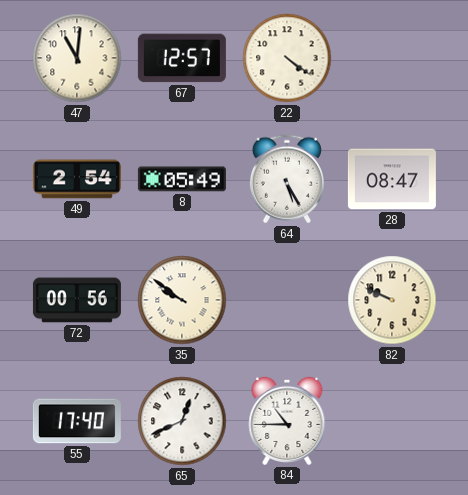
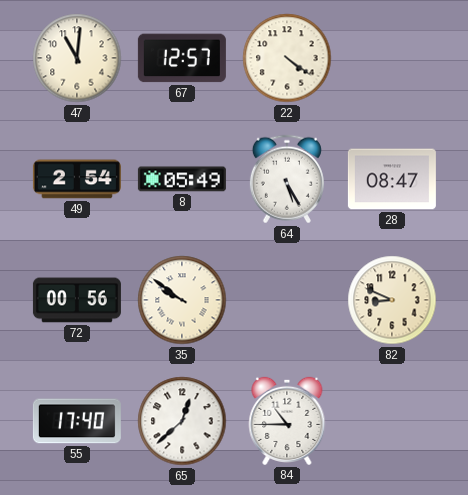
82: 9:49 -> 8:49
65: 12:41 -> 12:38
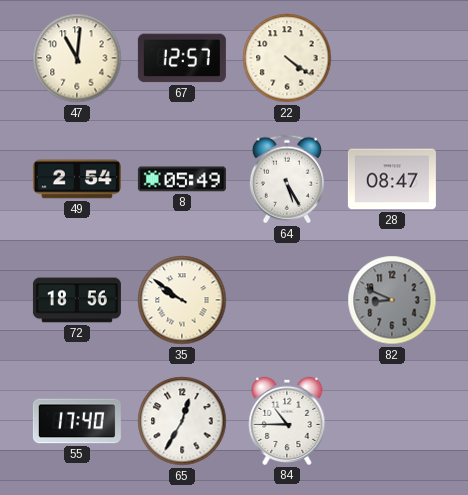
72: 00:56 -> 18:56
82 dial: cream -> grey
65: 12:38 -> 12:35
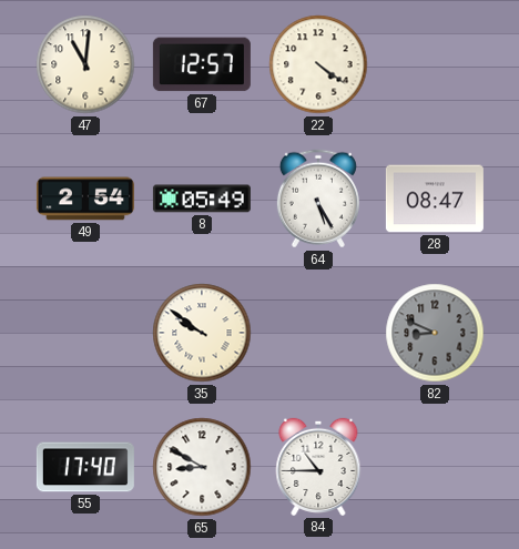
72: 18:56 -> none
65: 12:35 -> 8:50
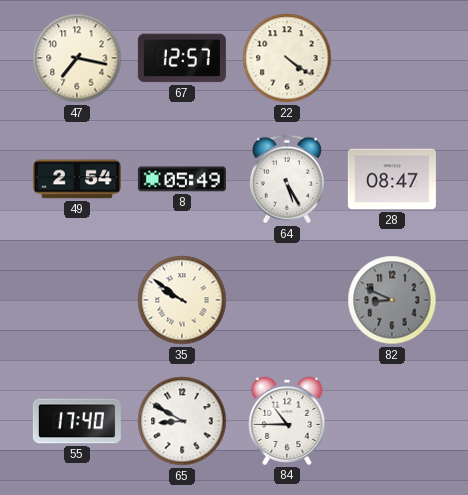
47: 11:01 -> 7:17
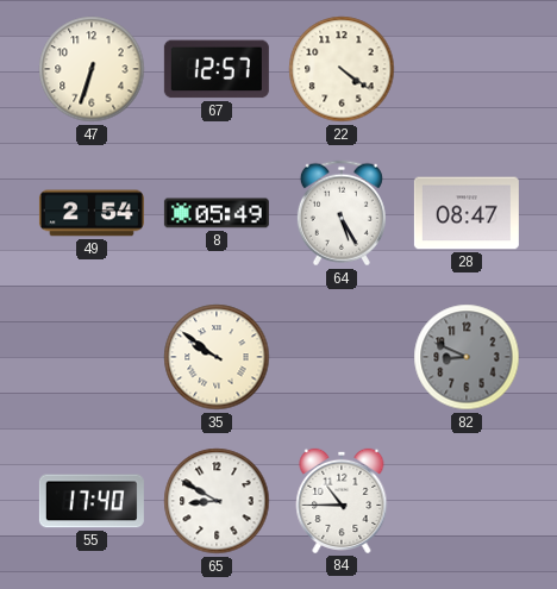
47: 7:17 -> 6:33
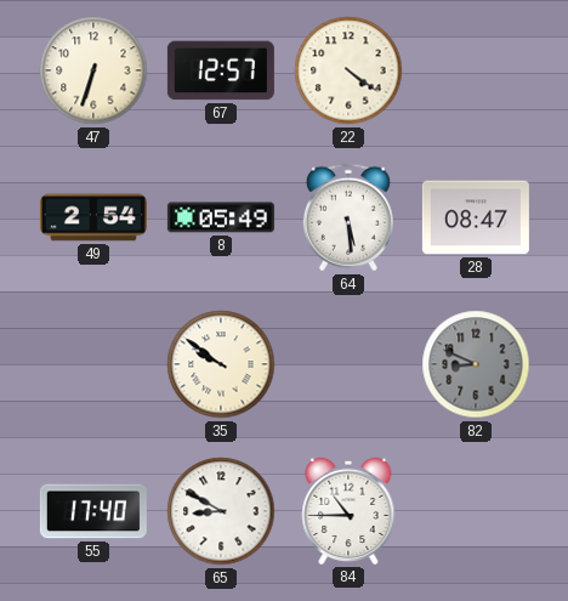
64: 5:25 -> 5:29
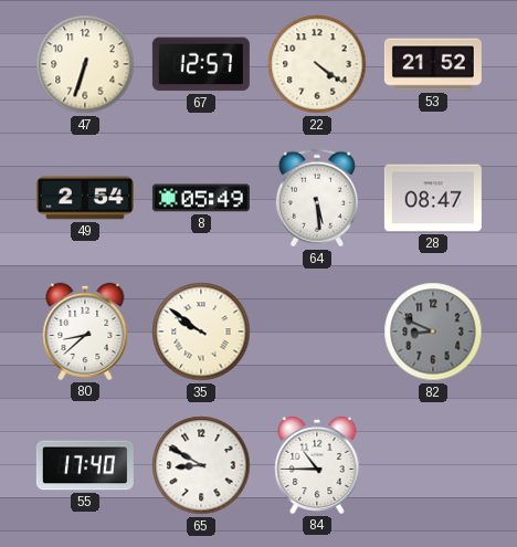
53: none -> 21:52
80: none -> 8:38
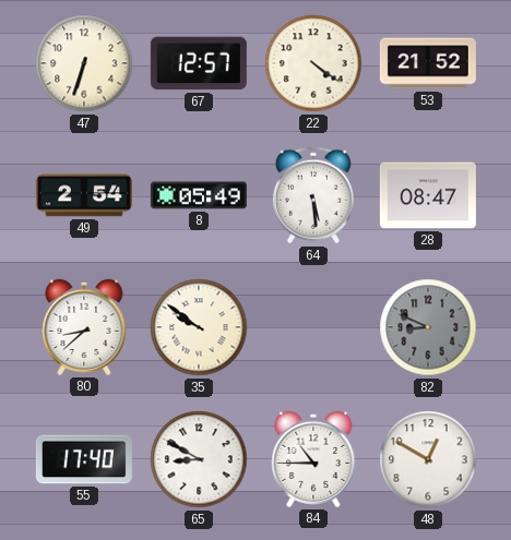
48: none -> 12:50
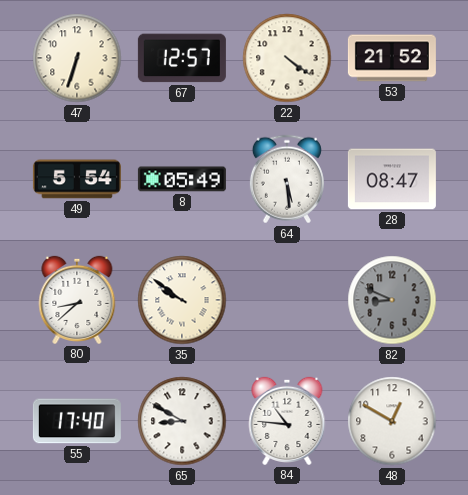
49: 2:54 -> 5:54
84: 10:45 -> 10:46
